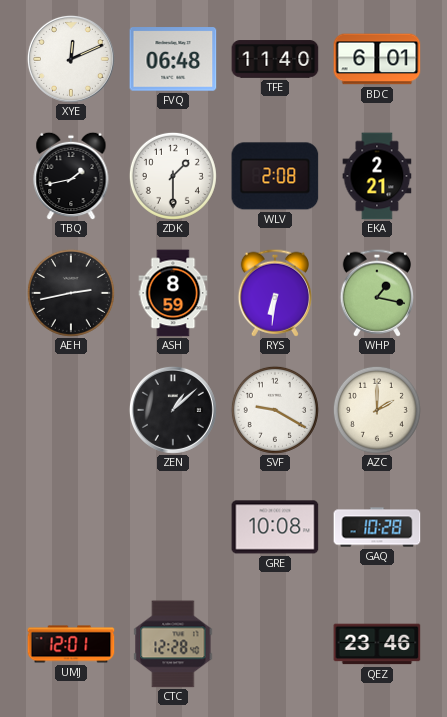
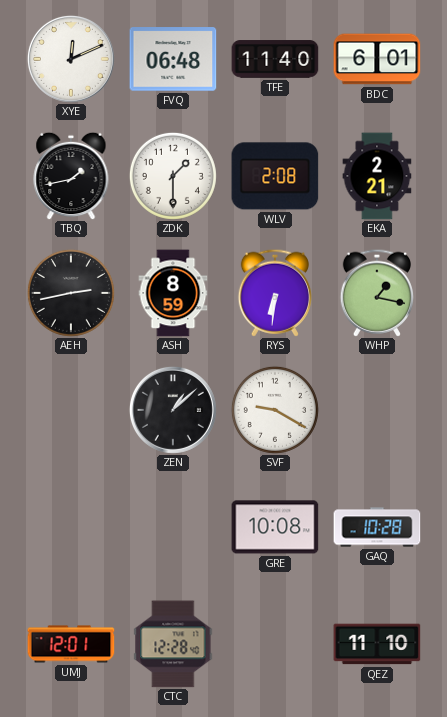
AZC: 2:00 -> none
QEZ: 23:46 -> 11:10
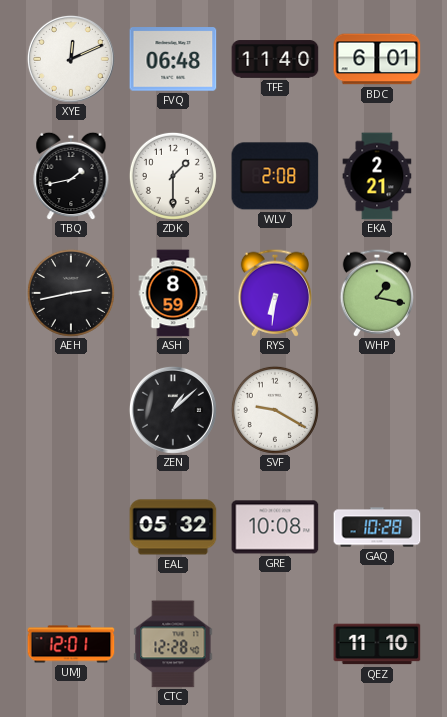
EAL: none -> 05:32
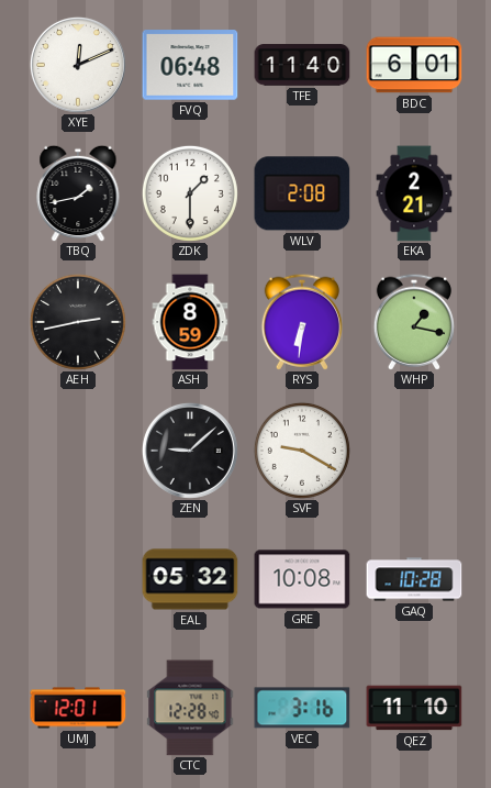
ZEN: 1:08 -> 9:08
VEC: none -> 3:16
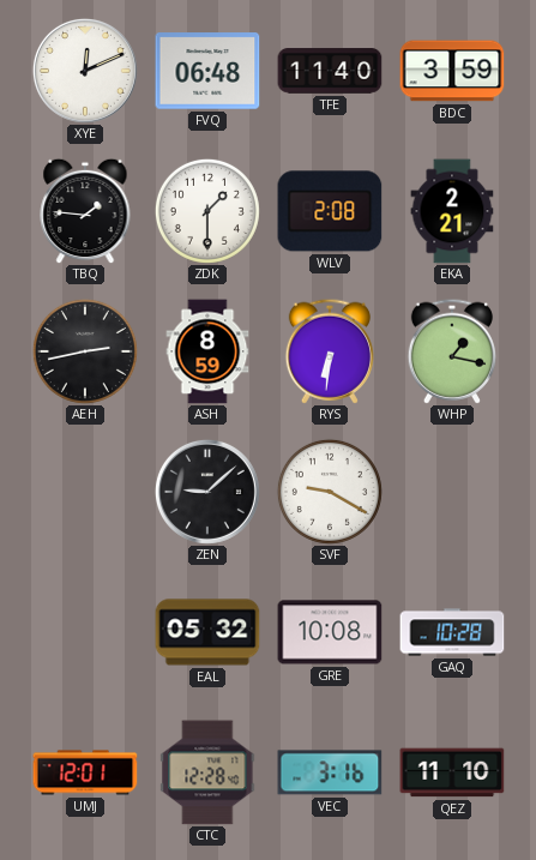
BDC: 6:01 -> 3:59
TBQ: 1:43 -> 1:46
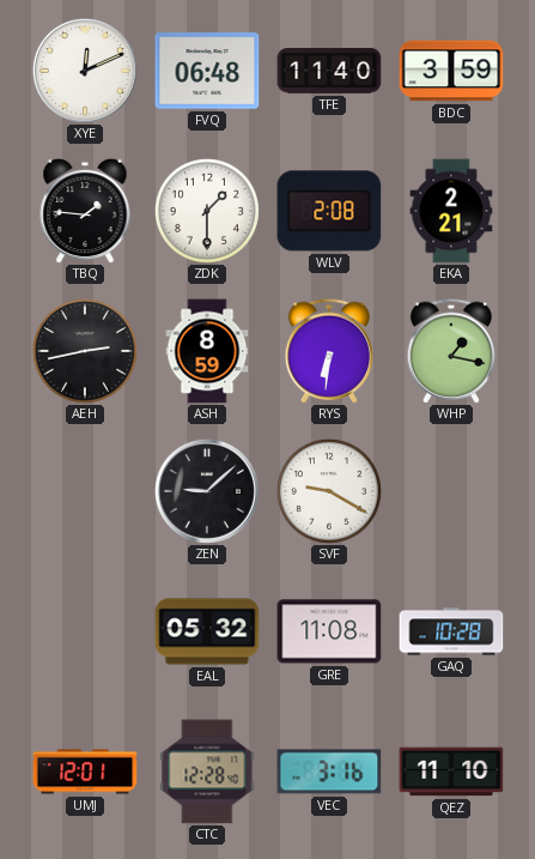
GRE: 10:08 -> 11:08
